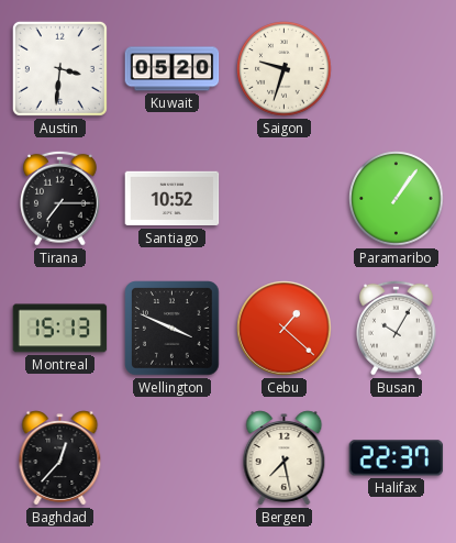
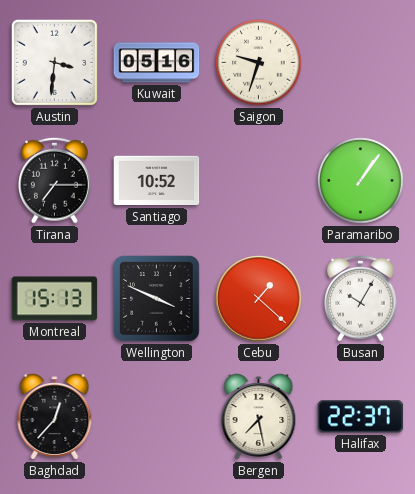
Kuwait: 05:20 -> 05:16
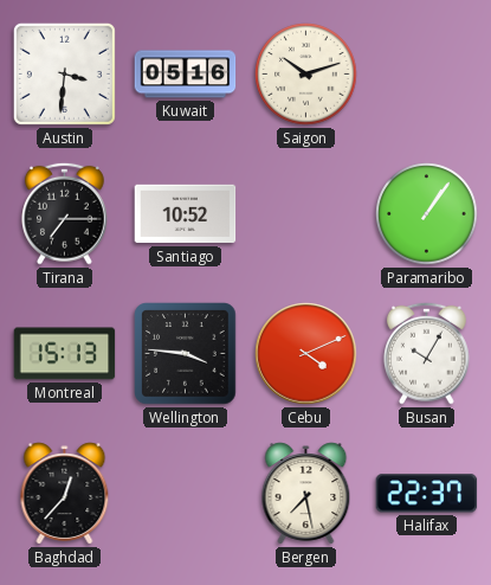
Saigon: 9:33 -> 10:12
Wellington: 3:49 -> 3:46
Cebu: 1:22 -> 4:11
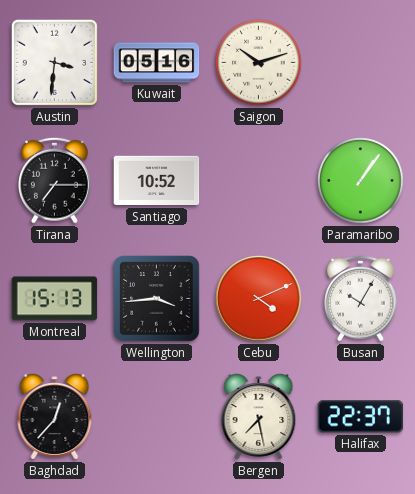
Wellington: 3:46 -> 3:44
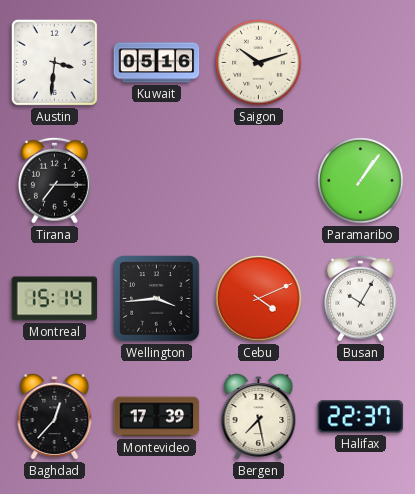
Santiago: 10:52 -> none
Montreal: 15:13 -> 15:14
Montevideo: none -> 17:39
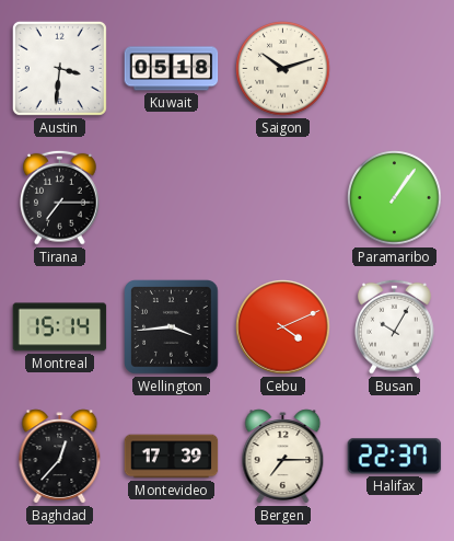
Kuwait: 05:16 -> 05:18
Bergen: 7:28 -> 7:15
